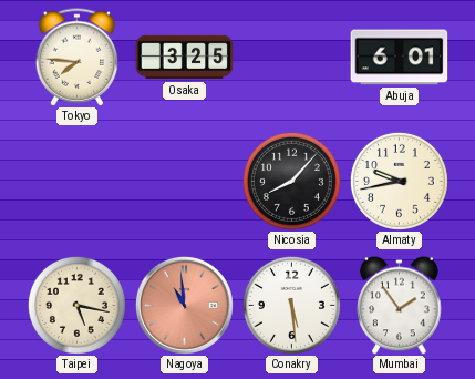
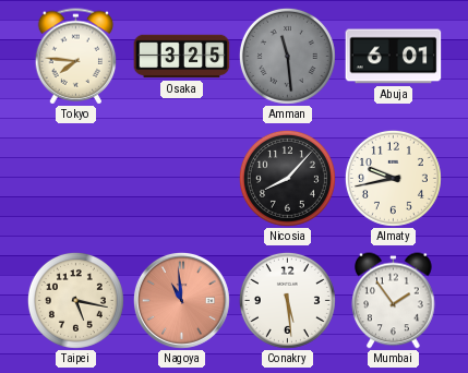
Amman: none -> 11:29
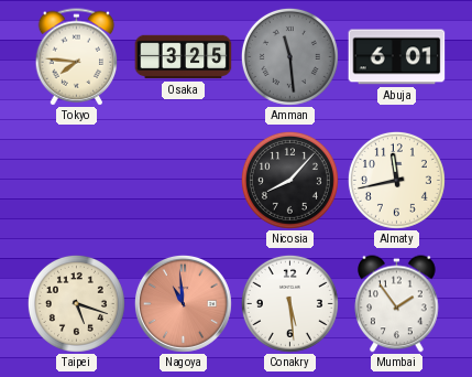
Almaty: 9:43 -> 11:43
Taipei: 5:17 -> 5:18
